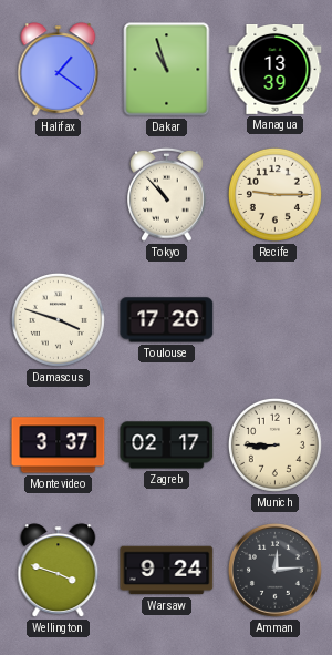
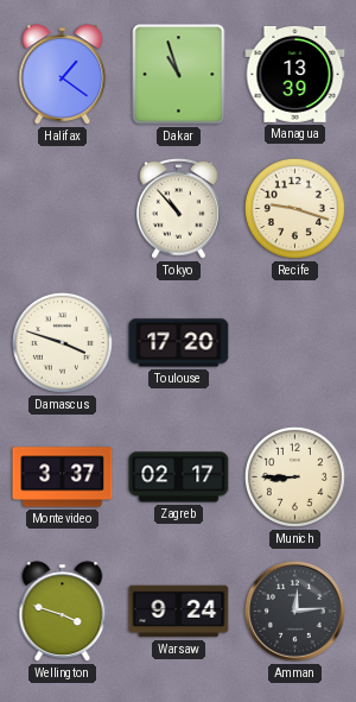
Recife: 9:15 -> 9:18
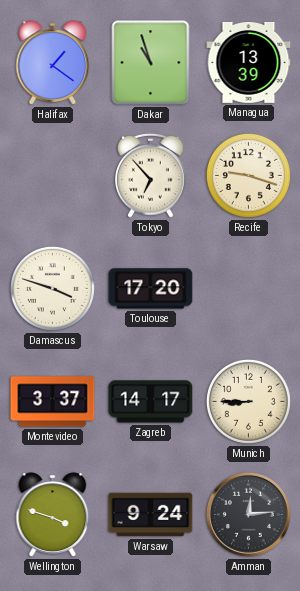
Tokyo: 10:53 -> 6:53
Zagreb: 02:17 -> 14:17
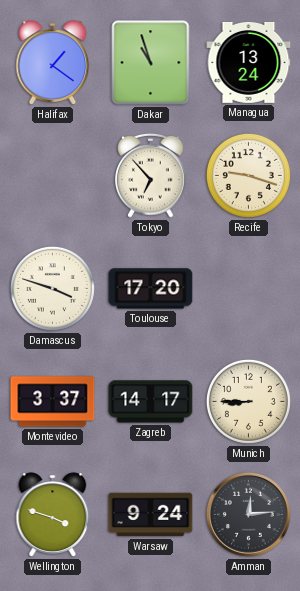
Managua: 13:39 -> 13:24
